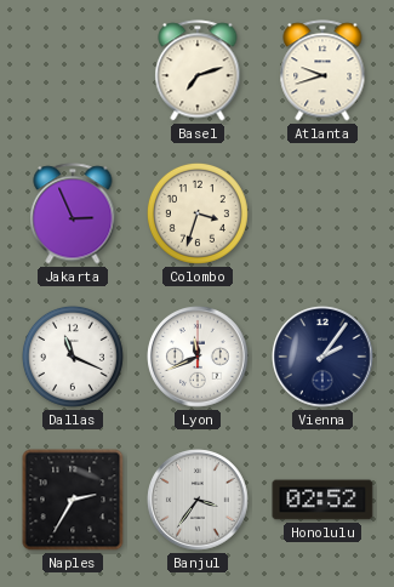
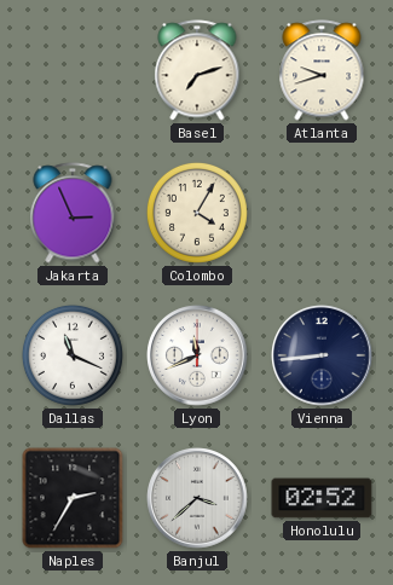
Colombo: 3:33 -> 4:05
Vienna: 2:06 -> 8:44
Banjul: 3:36 -> 3:38
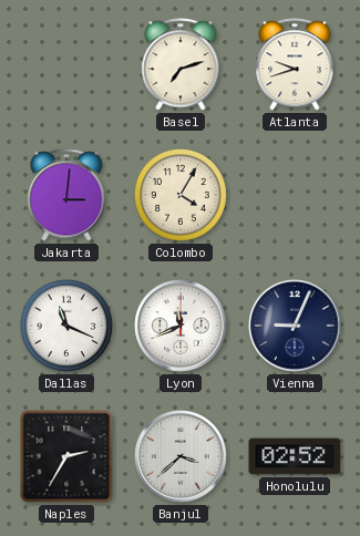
Jakarta: 2:56 -> 3:01
Vienna: 8:44 -> 9:04
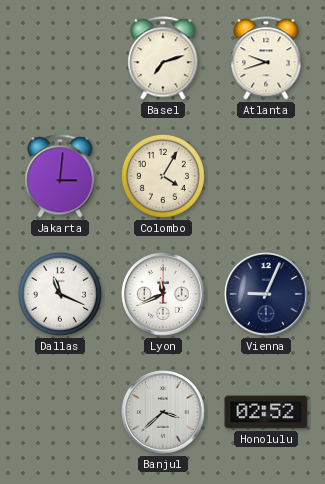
Naples: 2:35 -> none
